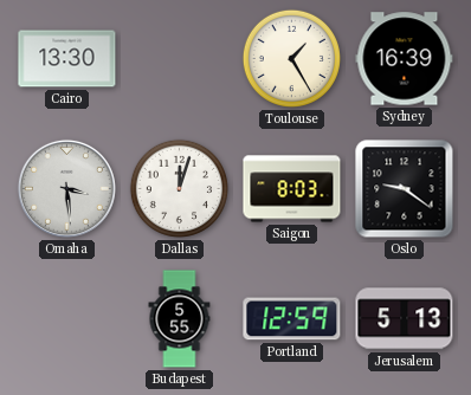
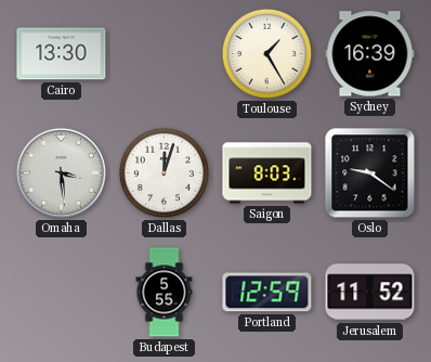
Jerusalem: 5:13 -> 11:52
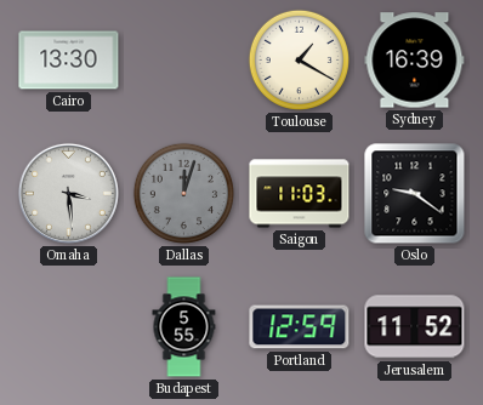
Toulouse: 1:25 -> 1:20
Dallas dial: white -> grey
Saigon: 8:03 -> 11:03
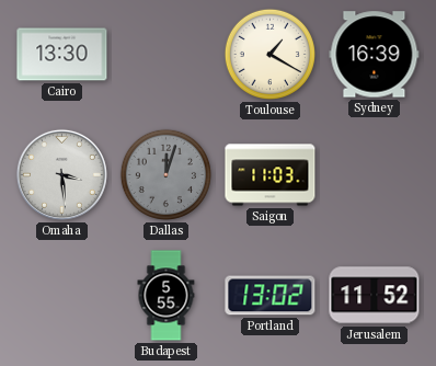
Oslo: 9:21 -> none
Portland: 12:59 -> 13:02
